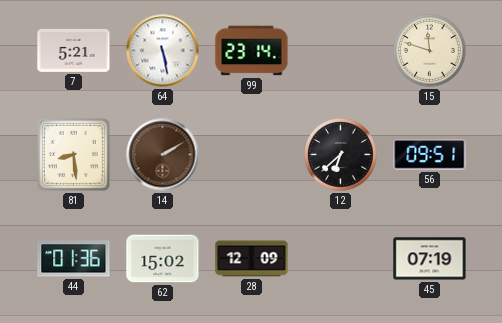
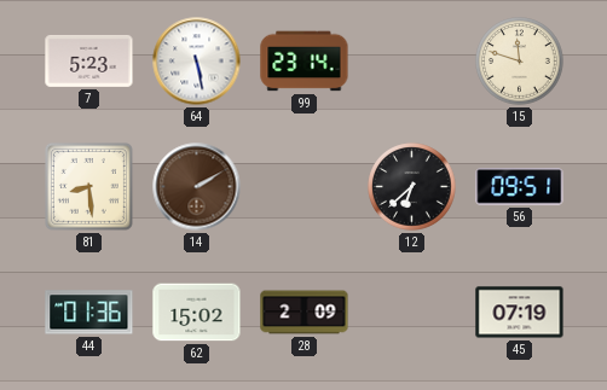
7: 5:21 -> 5:23
28: 12:09 -> 2:09
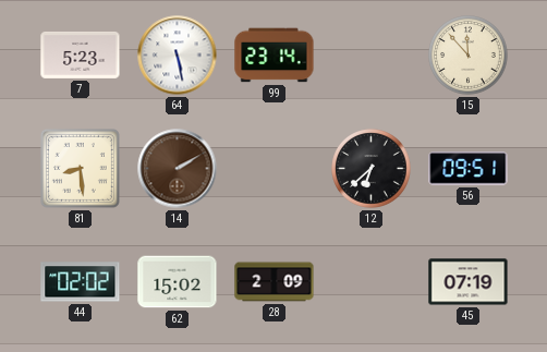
15: 11:48 -> 11:53
44: 01:36 -> 02:02
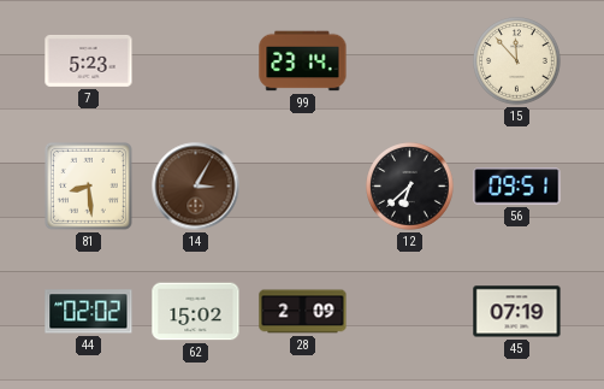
64: 5:28 -> none
14: 2:10 -> 3:05
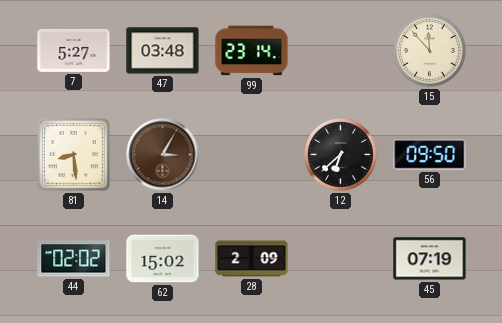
7: 5:23 -> 5:27
47: none -> 03:48
56: 09:51 -> 09:50
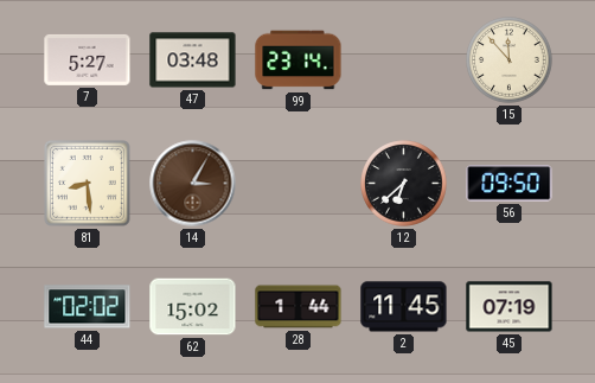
28: 2:09 -> 1:44
2: none -> 11:45
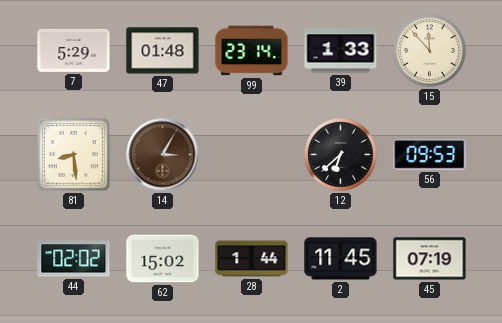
7: 5:27 -> 5:29
47: 03:48 -> 01:48
39: none -> 1:33
56: 09:50 -> 09:53
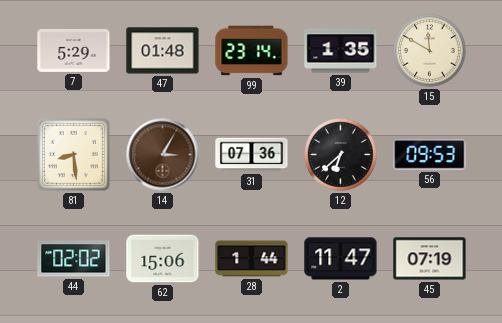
39: 1:33 -> 1:35
15: 11:53 -> 11:50
31: none -> 07:36
62: 15:02 -> 15:06
2: 11:45 -> 11:47
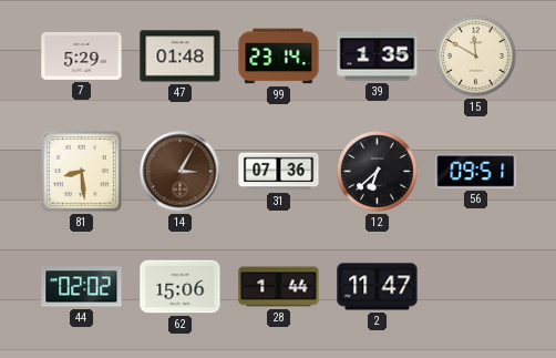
56: 09:53 -> 09:51
45: 07:19 -> none
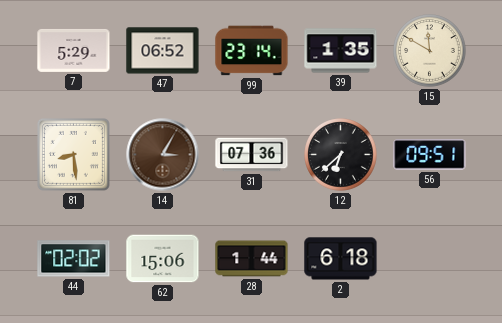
47: 01:48 -> 06:52
2: 11:47 -> 6:18
